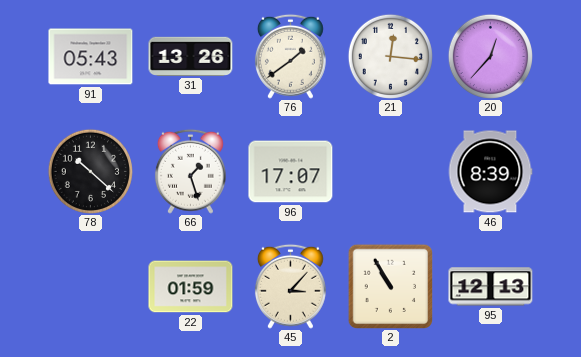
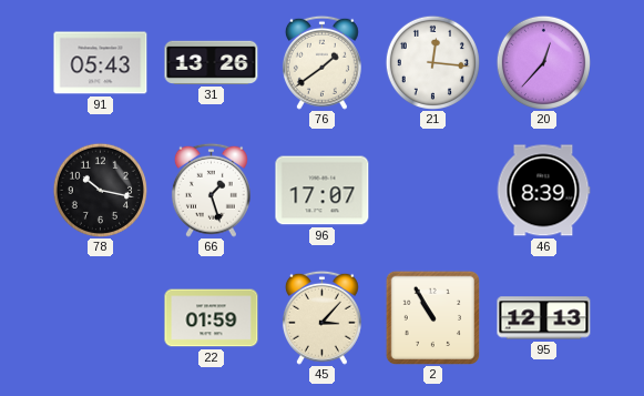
78: 10:22 -> 10:17
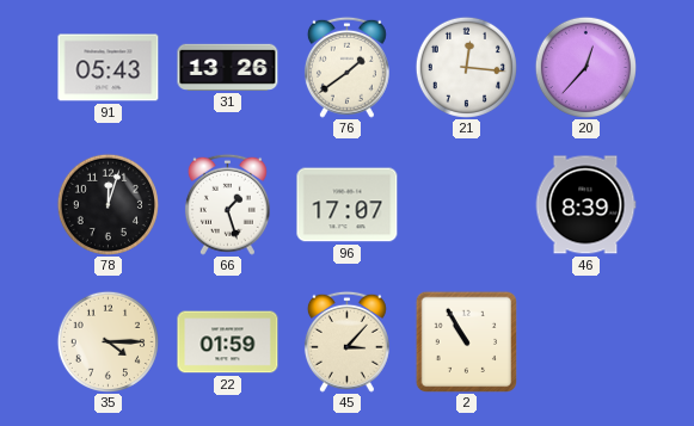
78: 10:17 -> 12:03
35: none -> 4:15
95: 12:13 -> none
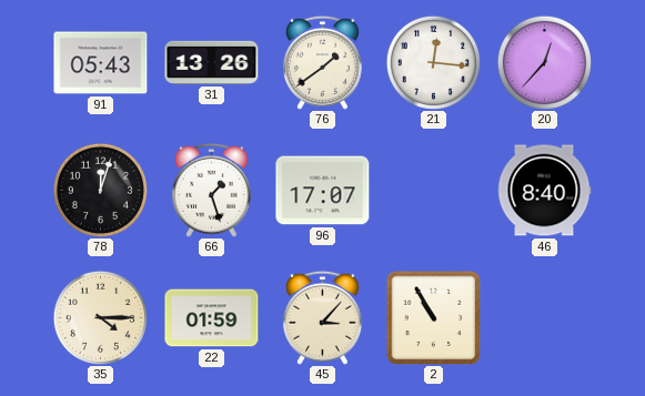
46: 8:39 -> 8:40
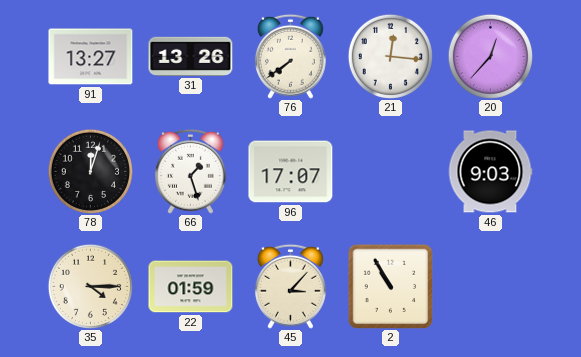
91: 05:43 -> 13:27
76: 1:39 -> 7:39
46: 8:40 -> 9:03
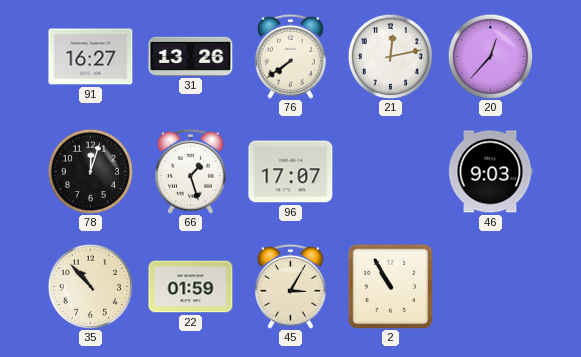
91: 13:27 -> 16:27
21: 12:16 -> 12:13
35: 4:15 -> 10:53
45: 3:07 -> 3:05
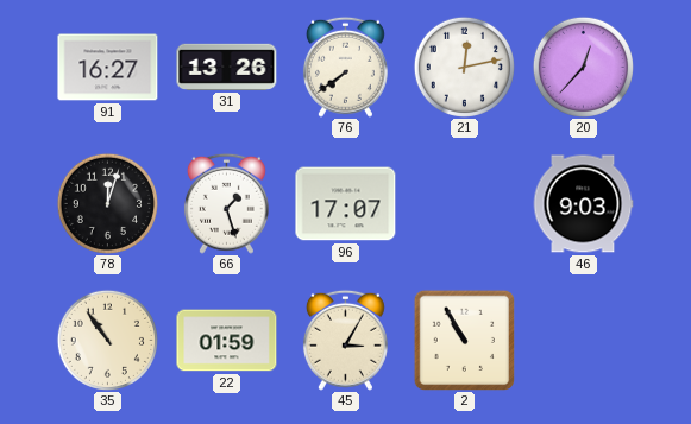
35: 10:53 -> 10:54
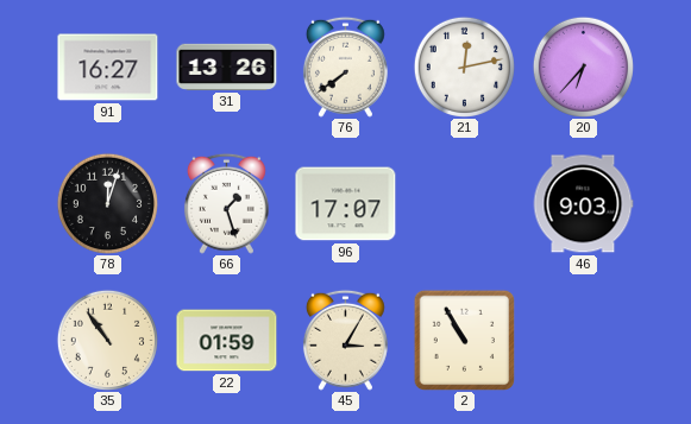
20: 12:37 -> 6:37
